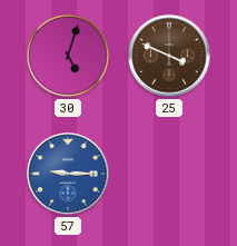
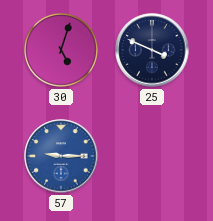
25 dial: brown -> navy
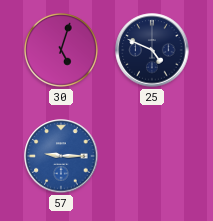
25: 3:49 -> 4:49
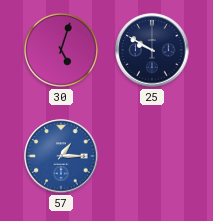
25: 4:49 -> 9:50
57: 9:15 -> 1:15
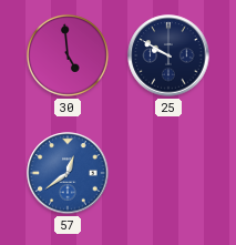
30: 5:03 -> 4:59
57: 1:15 -> 12:39
